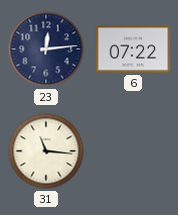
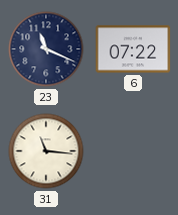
23: 12:14 -> 11:19
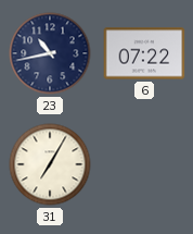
23: 11:19 -> 10:43
31: 11:16 -> 7:05
